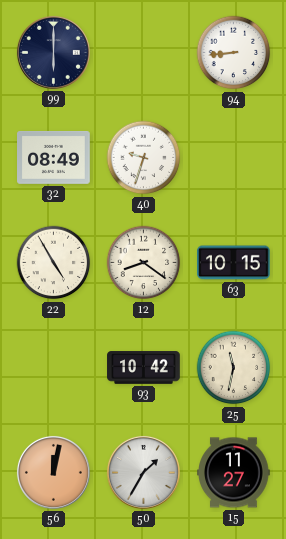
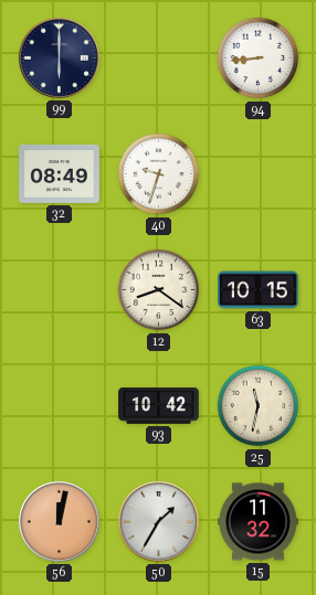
22: 4:55 -> none
15: 11:27 -> 11:32
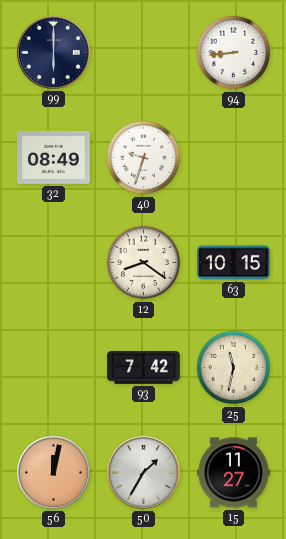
93: 10:42 -> 7:42
15: 11:32 -> 11:27
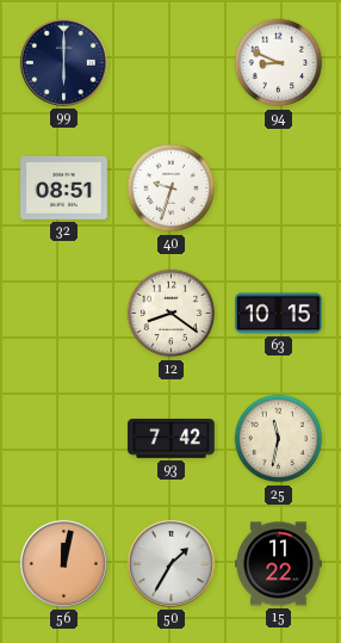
94: 8:44 -> 8:49
32: 08:49 -> 08:51
15: 11:27 -> 11:22
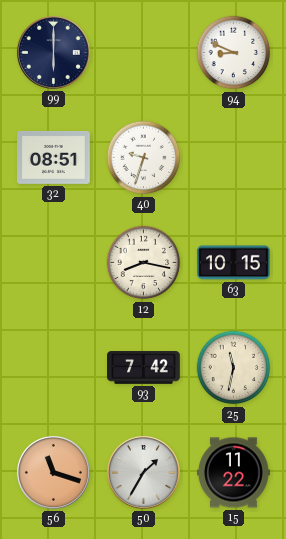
12: 8:21 -> 8:17
56: 12:02 -> 11:18
